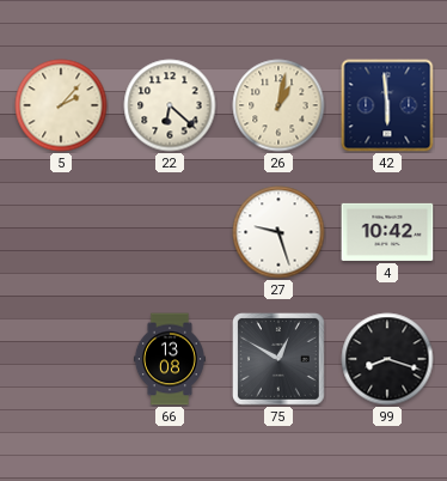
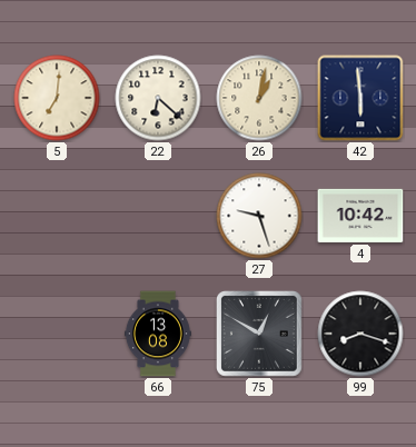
5: 2:07 -> 7:01
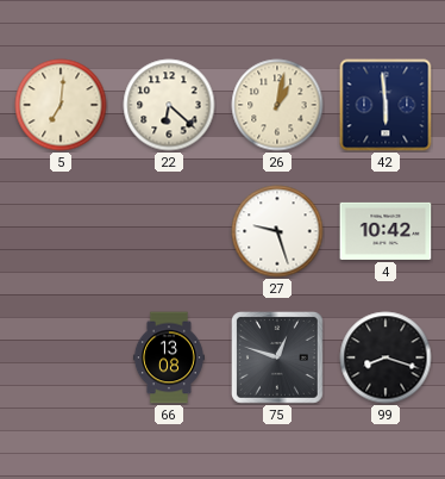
75: 12:50 -> 12:48
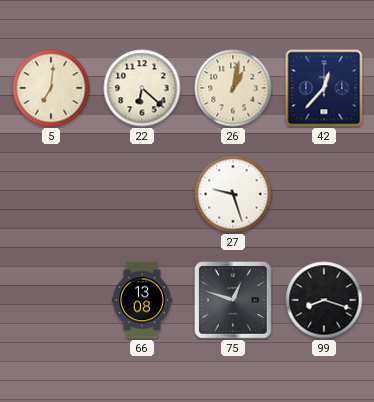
42: 5:59 -> 12:37
4: 10:42 -> none
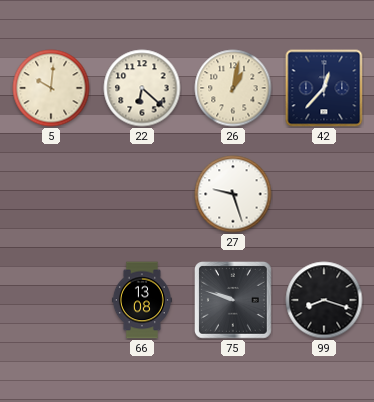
5: 7:01 -> 10:01
75: 12:48 -> 9:48
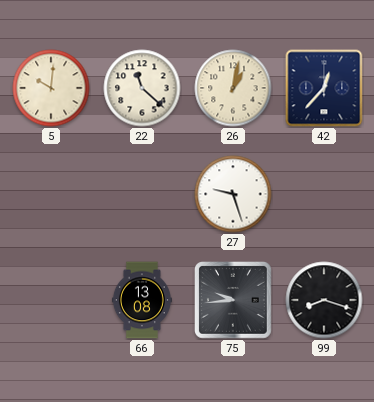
22: 6:22 -> 11:22
75: 9:48 -> 9:44
